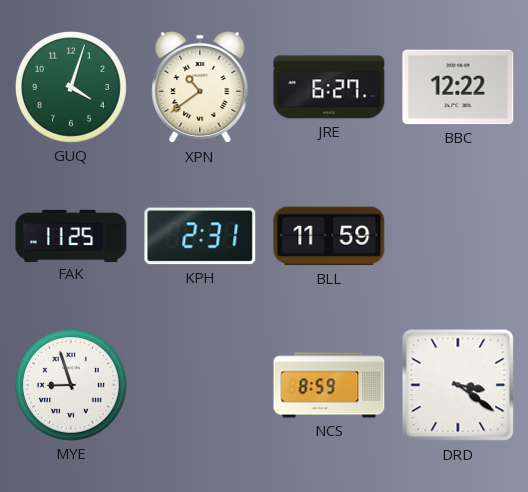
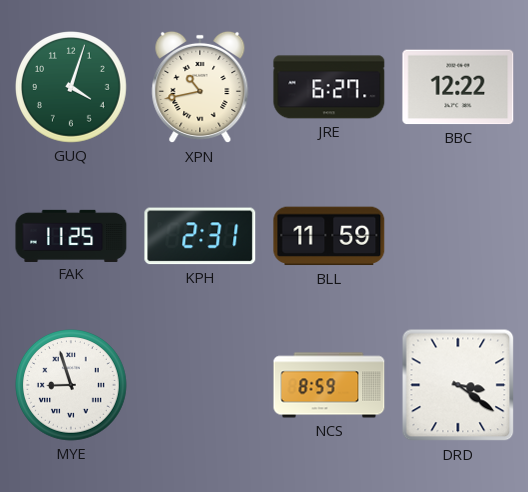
XPN: 10:39 -> 10:43
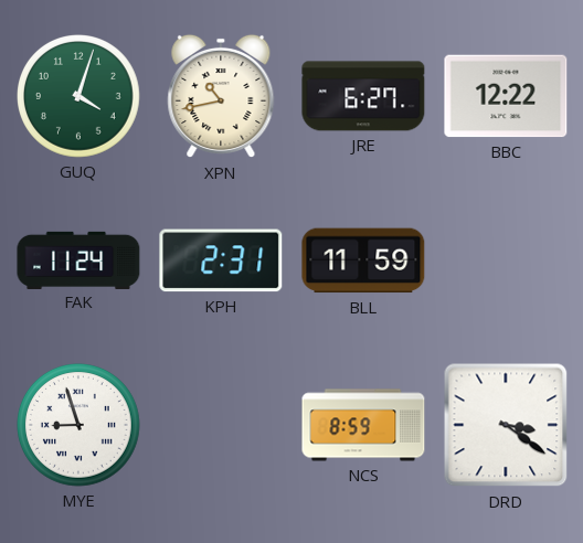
FAK: 11:25 -> 11:24
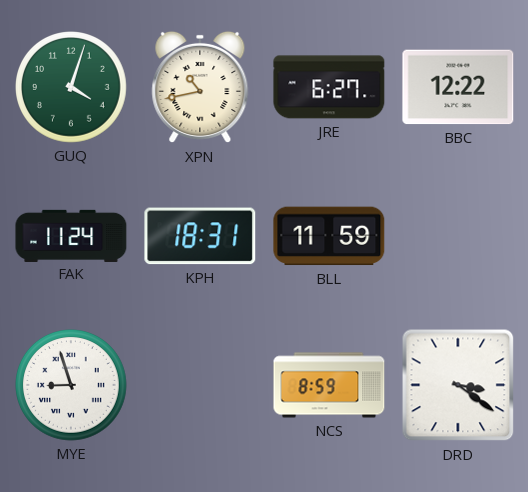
KPH: 2:31 -> 18:31
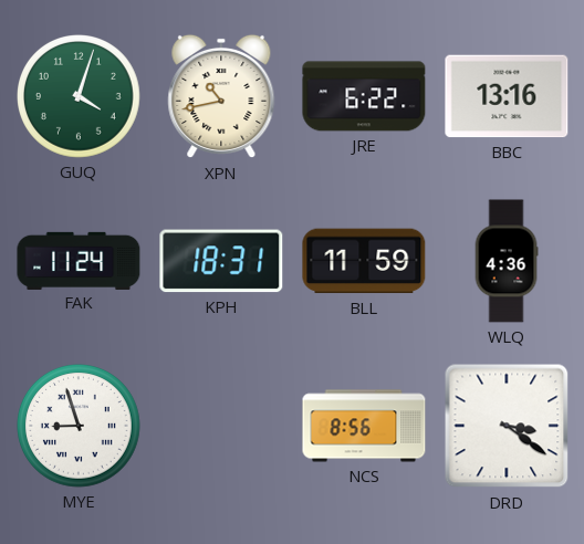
JRE: 6:27 -> 6:22
BBC: 12:22 -> 13:16
WLQ: none -> 4:36
NCS: 8:59 -> 8:56
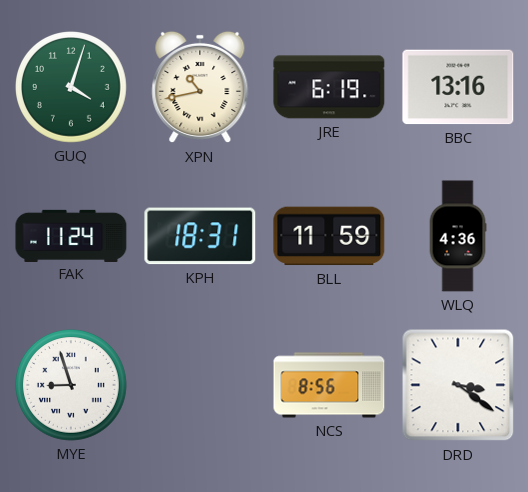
JRE: 6:22 -> 6:19
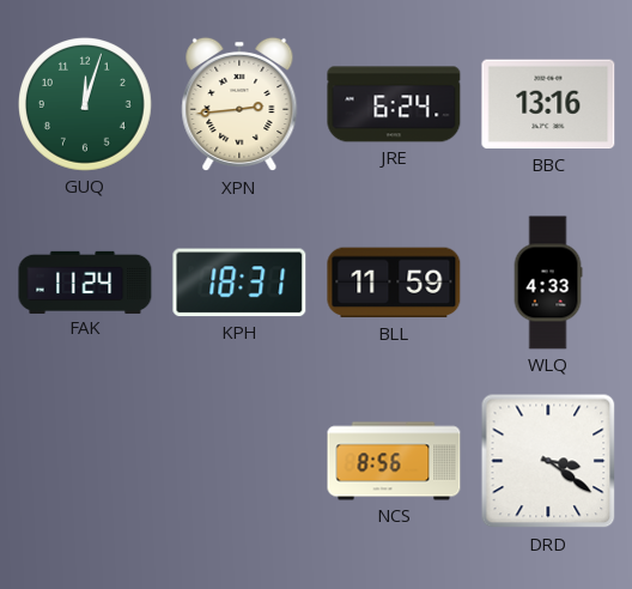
GUQ: 4:03 -> 12:03
XPN: 10:43 -> 2:44
JRE: 6:19 -> 6:24
WLQ: 4:36 -> 4:33
MYE: 8:57 -> none
